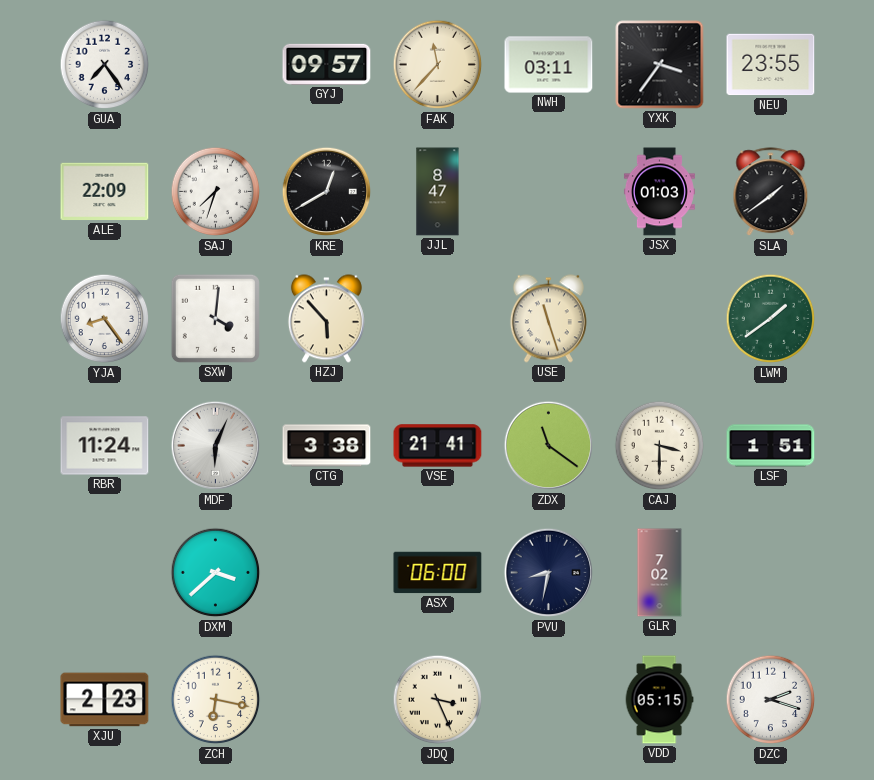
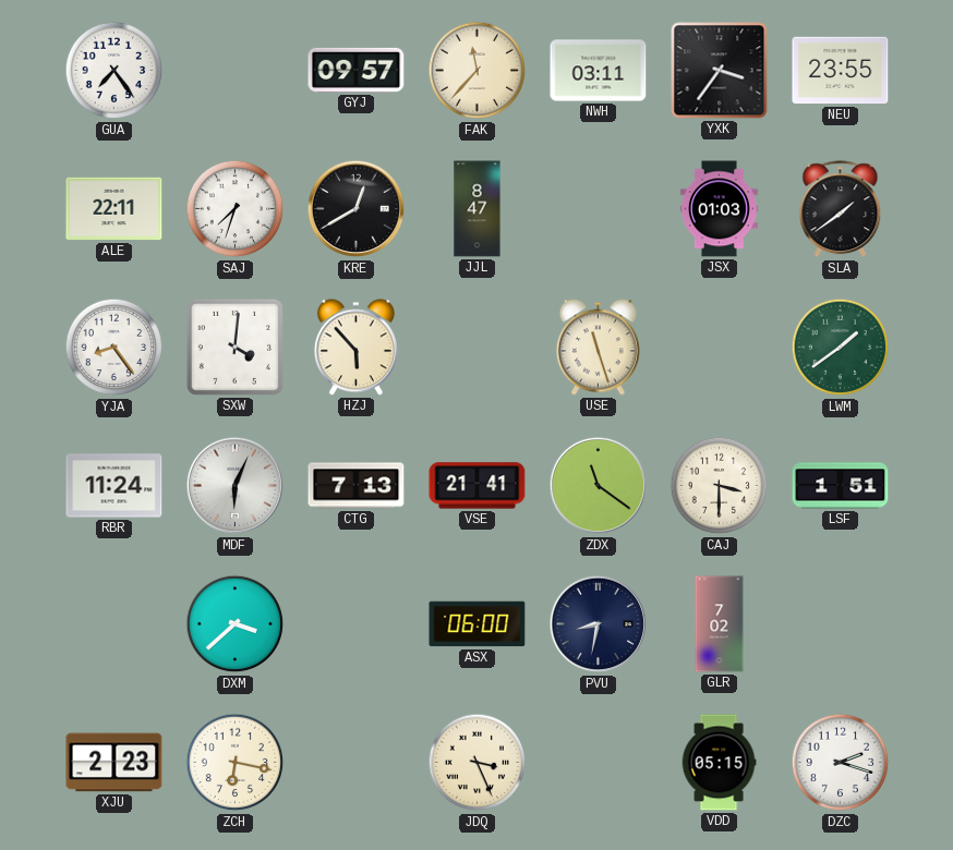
ALE: 22:09 -> 22:11
CTG: 3:38 -> 7:13
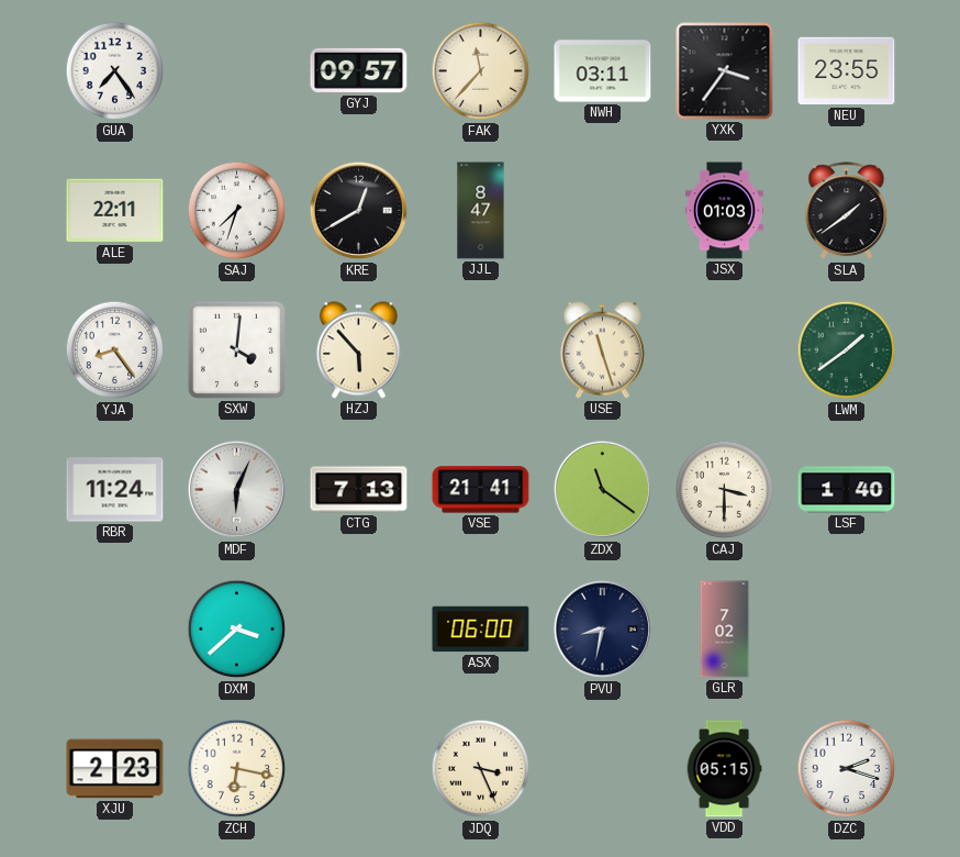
LSF: 1:51 -> 1:40
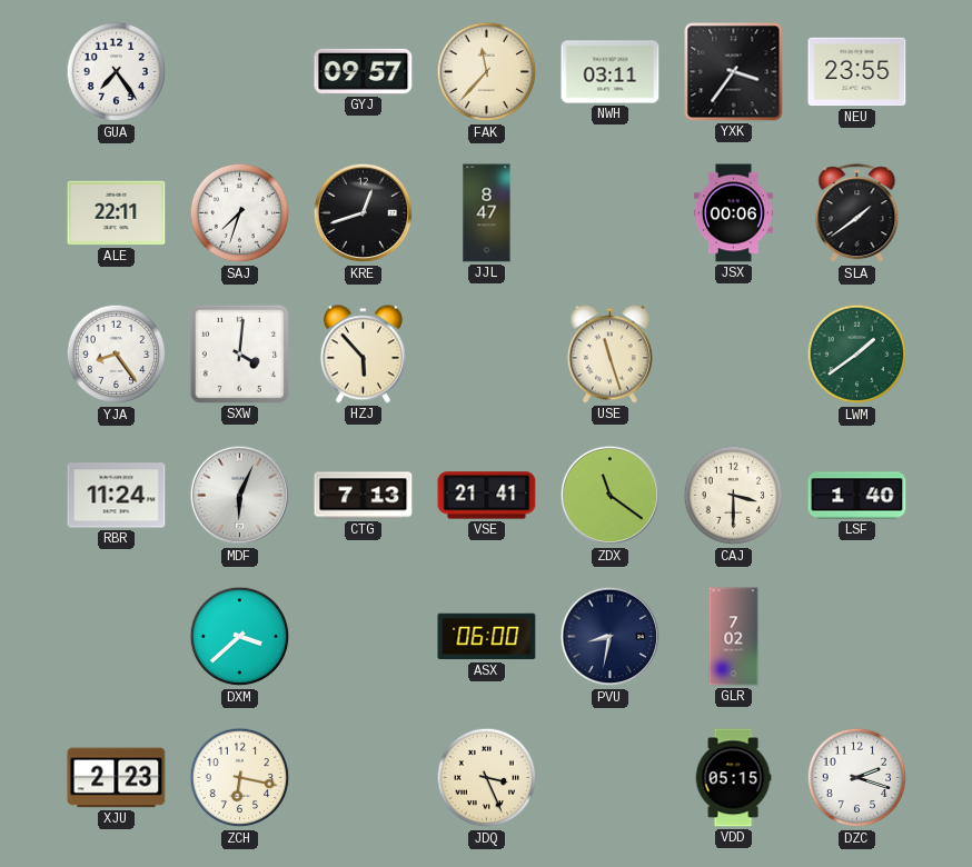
KRE: 12:40 -> 12:42
JSX: 01:03 -> 00:06
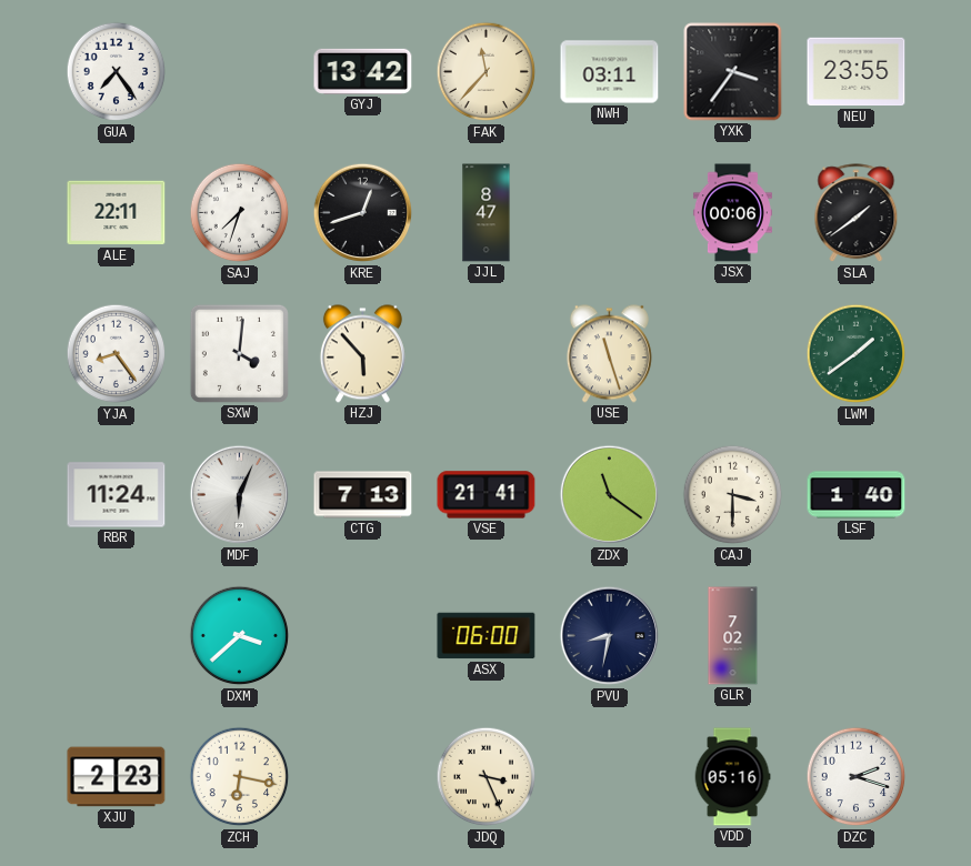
GYJ: 09:57 -> 13:42
VDD: 05:15 -> 05:16
